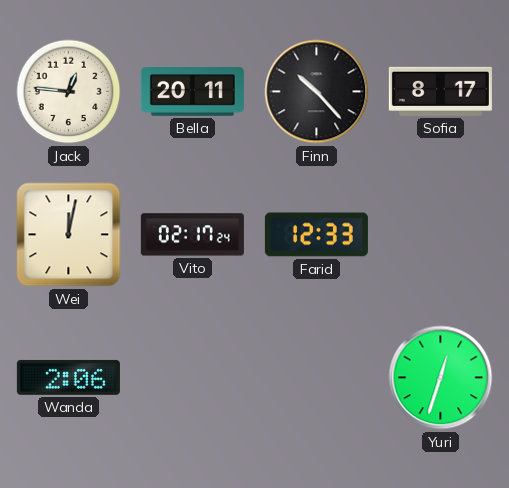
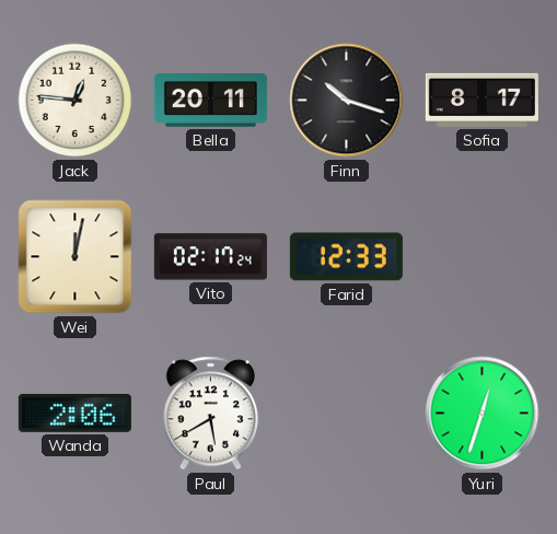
Finn: 10:23 -> 10:18
Paul: none -> 5:40
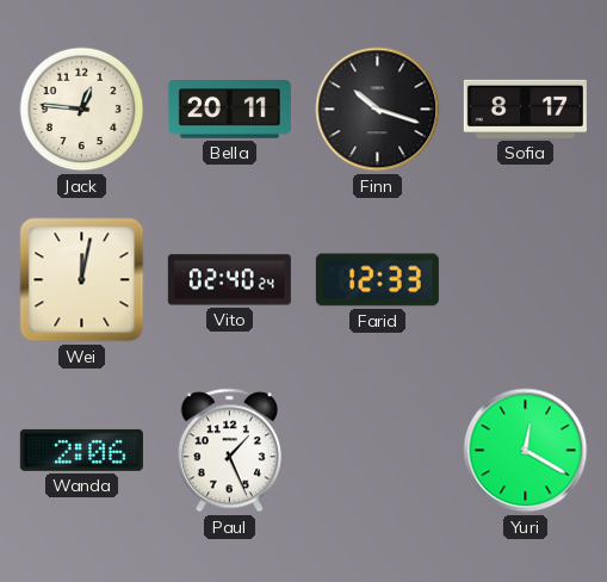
Vito: 02:17 -> 02:40
Paul: 5:40 -> 1:26
Yuri: 12:33 -> 12:20
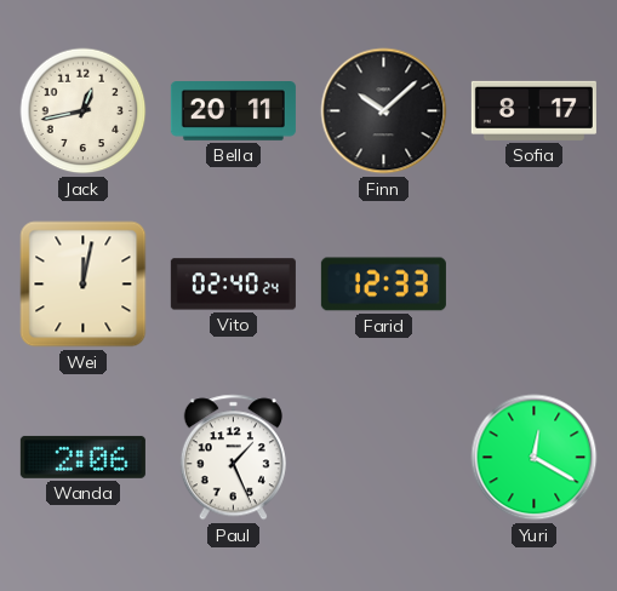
Jack: 12:46 -> 12:43
Finn: 10:18 -> 10:08
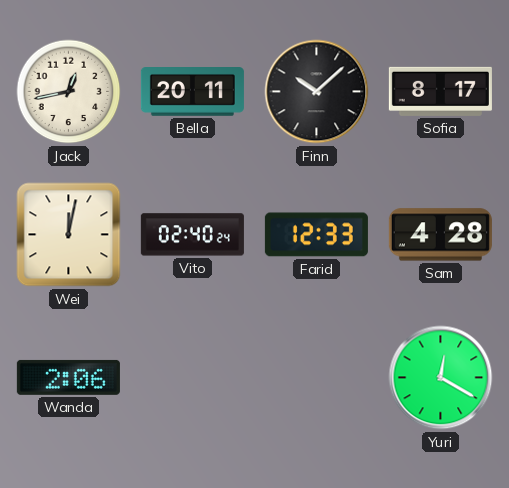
Sam: none -> 4:28
Paul: 1:26 -> none
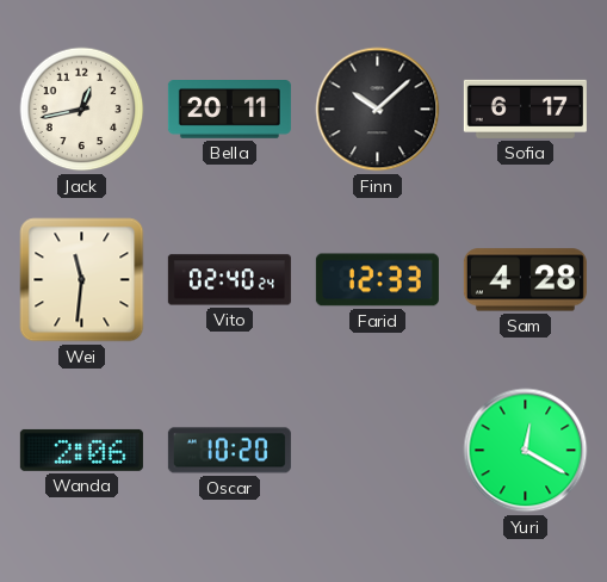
Sofia: 8:17 -> 6:17
Wei: 12:02 -> 11:31
Oscar: none -> 10:20
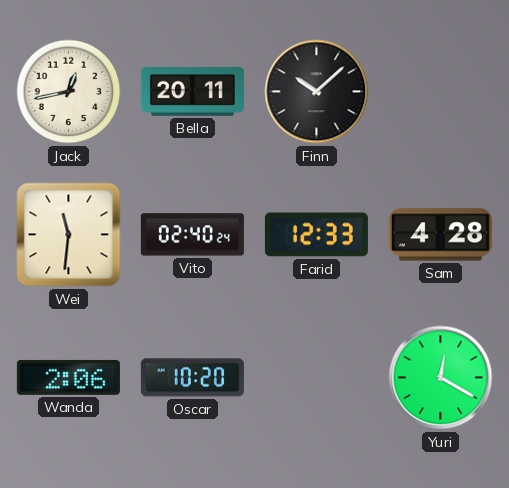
Sofia: 6:17 -> none
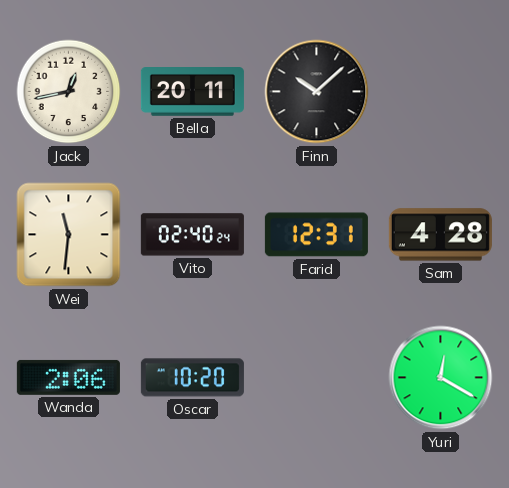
Farid: 12:33 -> 12:31
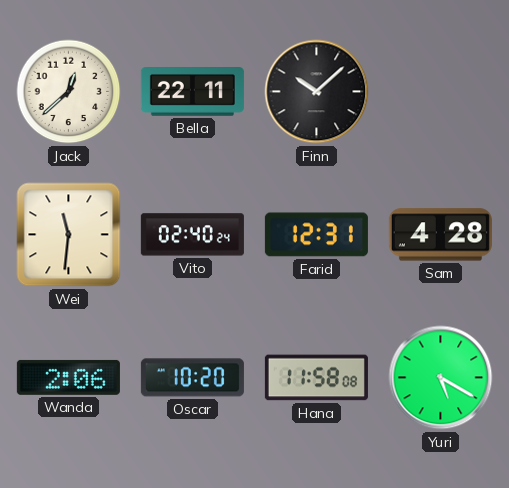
Jack: 12:43 -> 12:38
Bella: 20:11 -> 22:11
Hana: none -> 11:58
Yuri: 12:20 -> 5:20
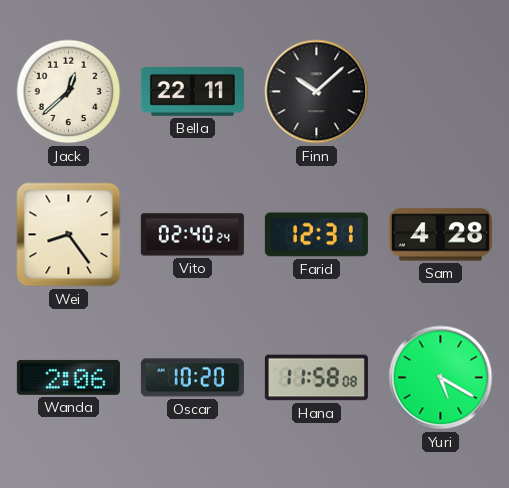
Wei: 11:31 -> 8:24
